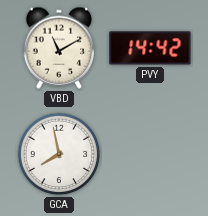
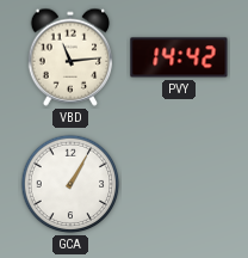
VBD: 11:10 -> 11:14
GCA: 7:58 -> 1:05
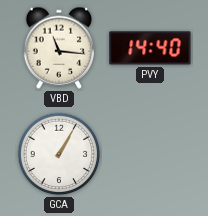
VBD: 11:14 -> 11:16
PVY: 14:42 -> 14:40
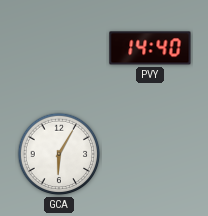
VBD: 11:16 -> none
GCA: 1:05 -> 6:05
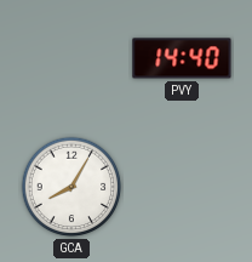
GCA: 6:05 -> 8:05
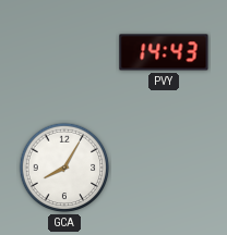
PVY: 14:40 -> 14:43
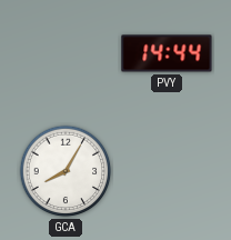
PVY: 14:43 -> 14:44
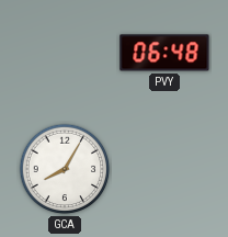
PVY: 14:44 -> 06:48
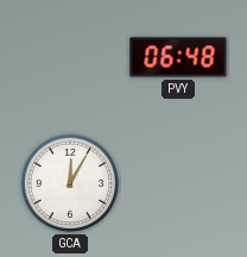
GCA: 8:05 -> 12:05
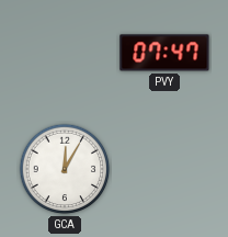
PVY: 06:48 -> 07:47
